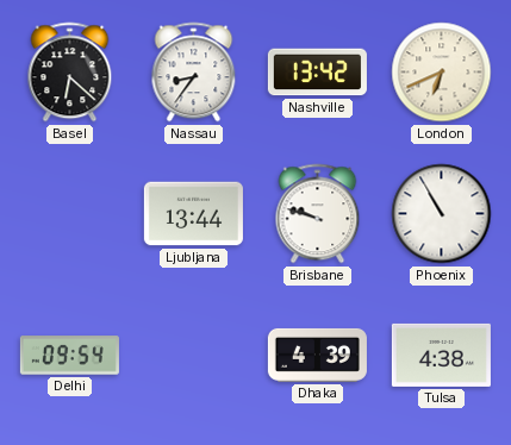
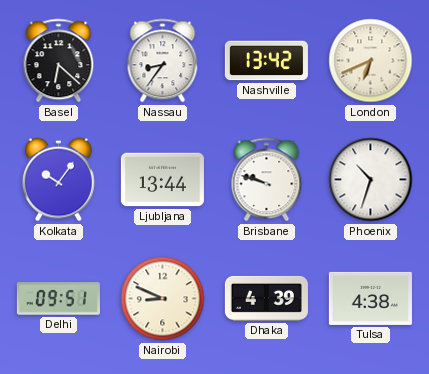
Kolkata: none -> 10:06
Phoenix: 10:55 -> 10:33
Delhi: 09:54 -> 09:51
Nairobi: none -> 8:49
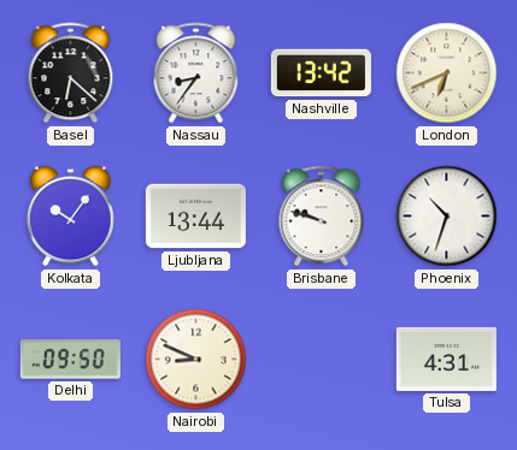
Delhi: 09:51 -> 09:50
Dhaka: 4:39 -> none
Tulsa: 4:38 -> 4:31
